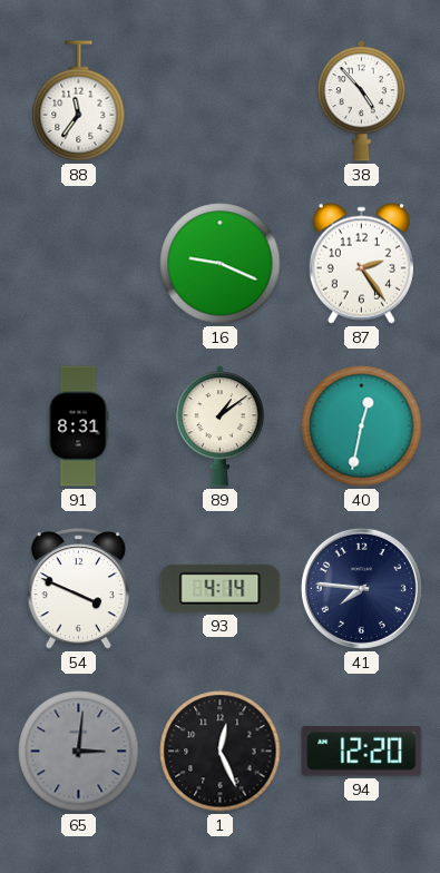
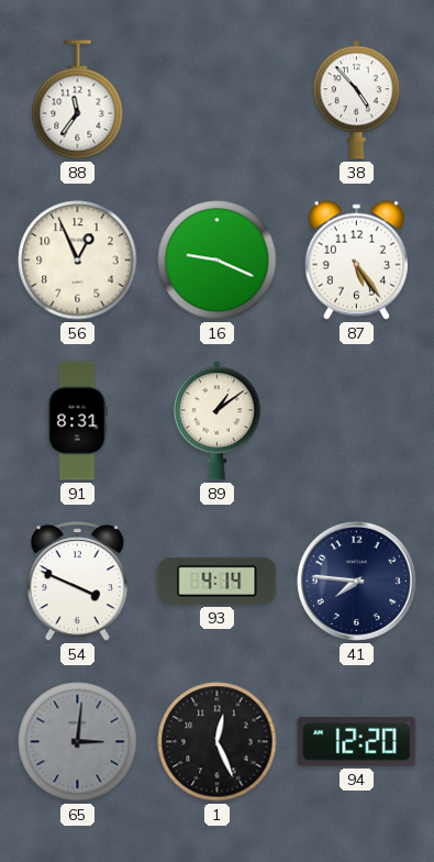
56: none -> 12:56
87: 2:24 -> 5:24
40: 12:32 -> none
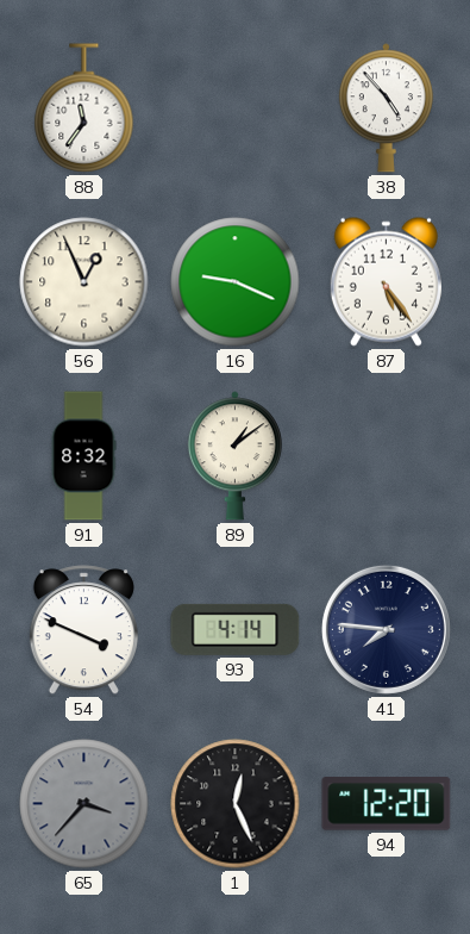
91: 8:31 -> 8:32
65: 3:01 -> 3:37
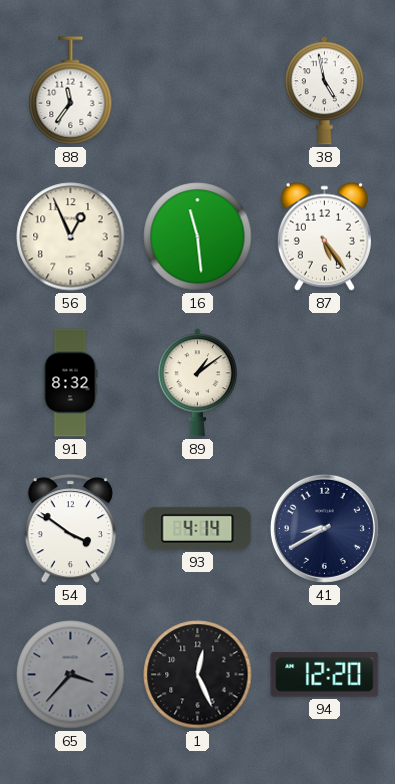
38: 4:53 -> 4:58
16: 9:19 -> 11:29
54: 3:49 -> 3:51
41: 7:46 -> 8:40
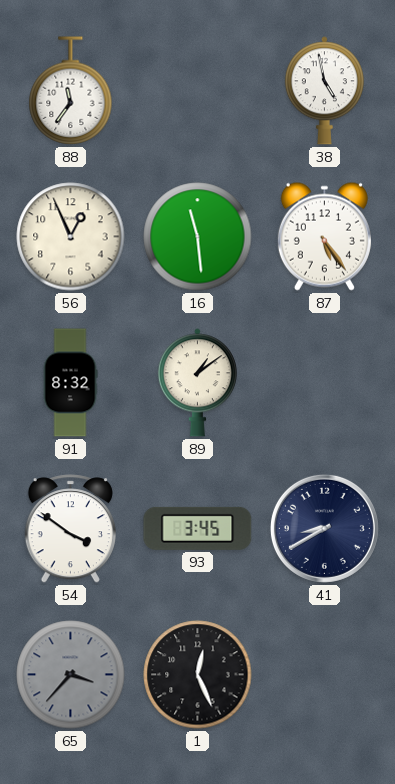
93: 4:14 -> 3:45
94: 12:20 -> none
